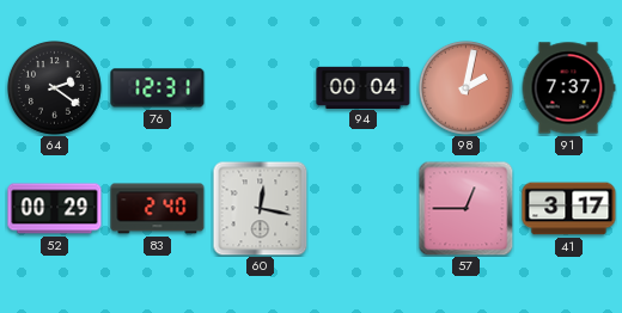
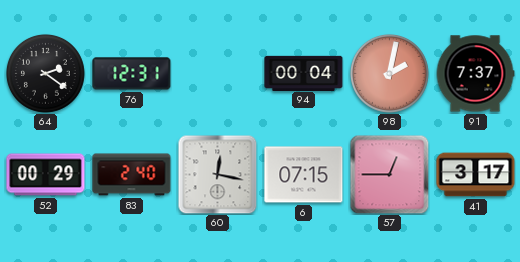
6: none -> 07:15
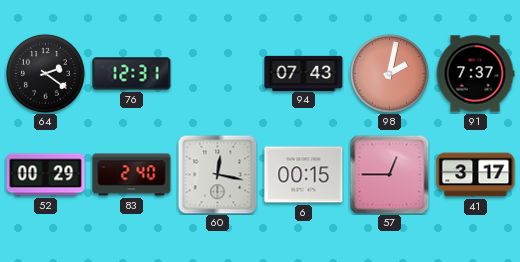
94: 00:04 -> 07:43
6: 07:15 -> 00:15
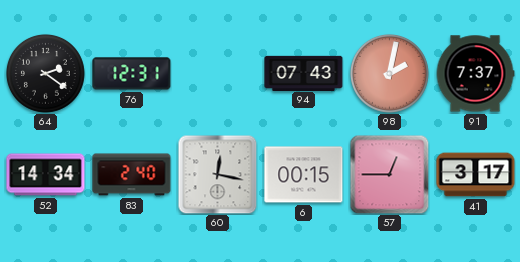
52: 00:29 -> 14:34
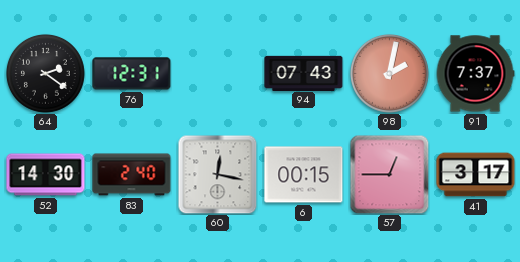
52: 14:34 -> 14:30
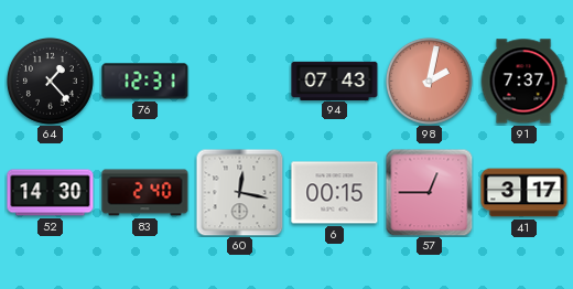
64: 2:21 -> 1:23
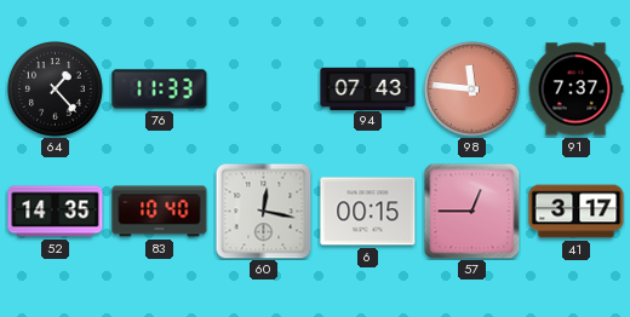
76: 12:31 -> 11:33
98: 2:02 -> 11:46
52: 14:30 -> 14:35
83: 2:40 -> 10:40
